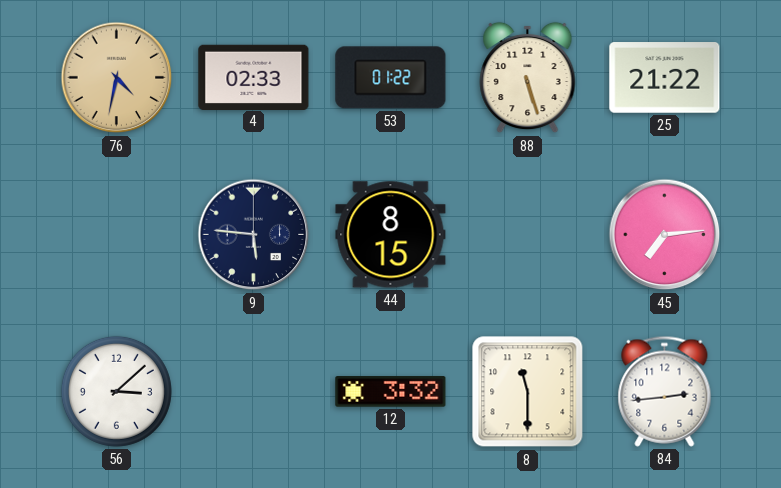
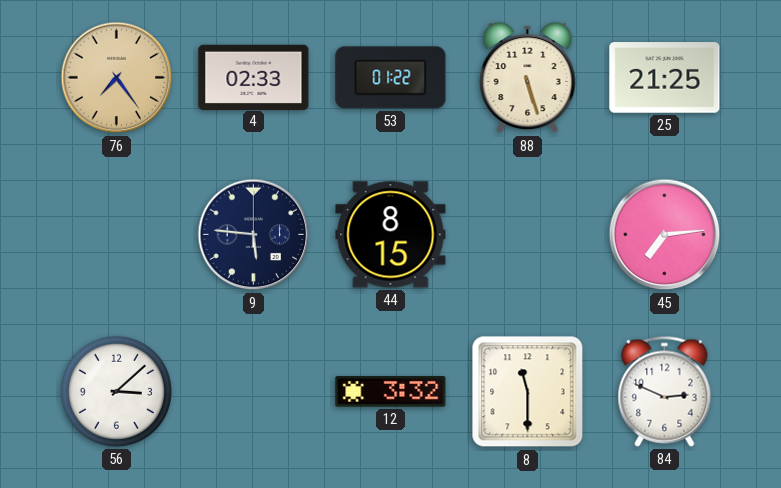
76: 4:32 -> 7:24
25: 21:22 -> 21:25
84: 2:44 -> 2:49
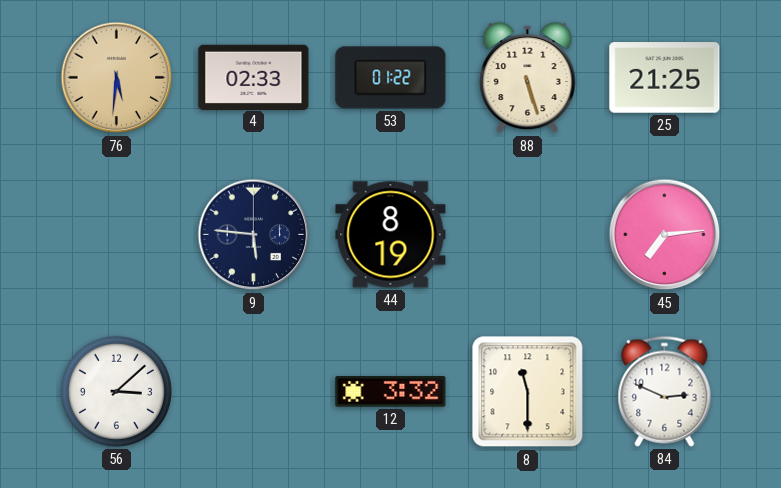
76: 7:24 -> 5:31
44: 8:15 -> 8:19
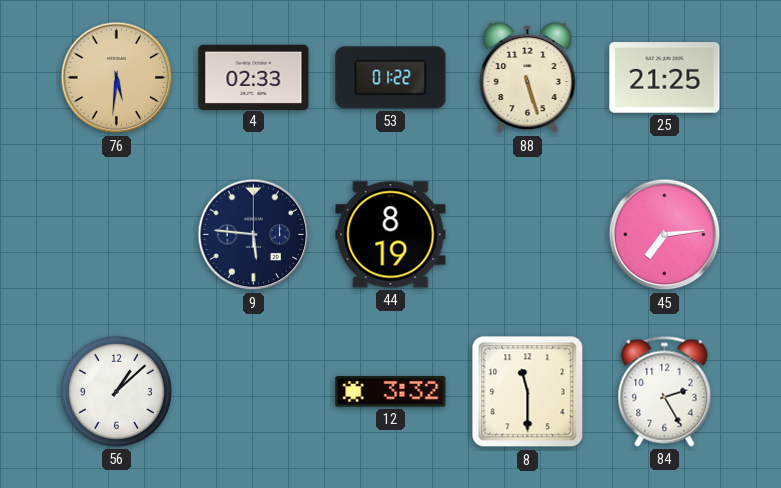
56: 3:08 -> 1:08
84: 2:49 -> 2:25
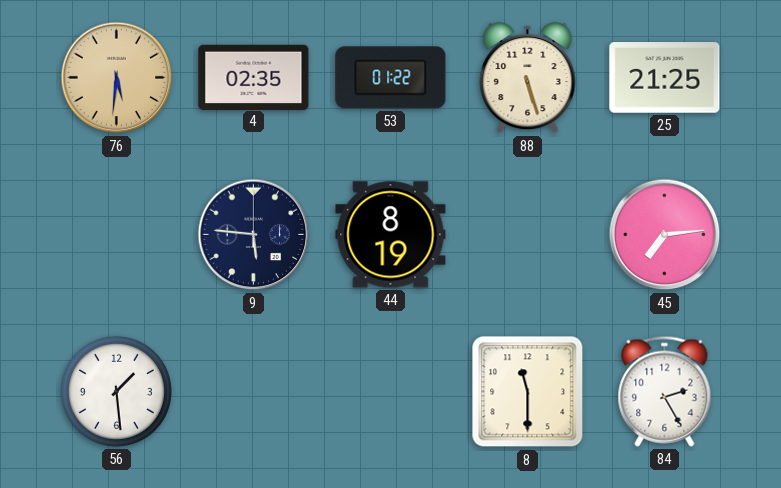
4: 02:33 -> 02:35
56: 1:08 -> 1:29
12: 3:32 -> none
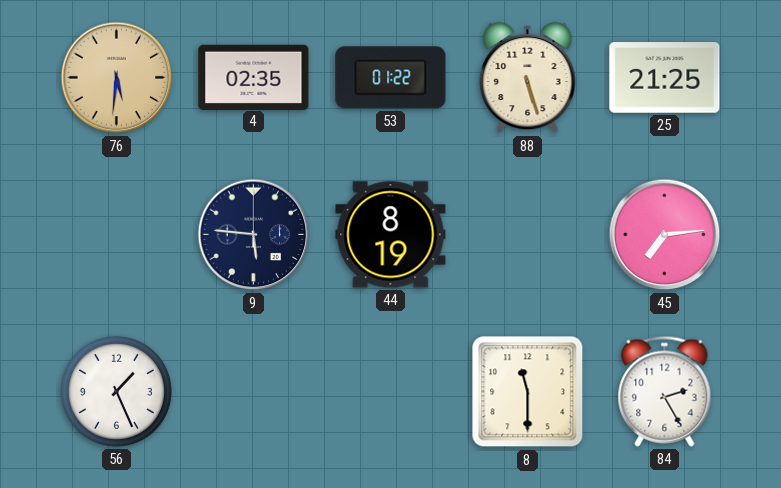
56: 1:29 -> 1:26
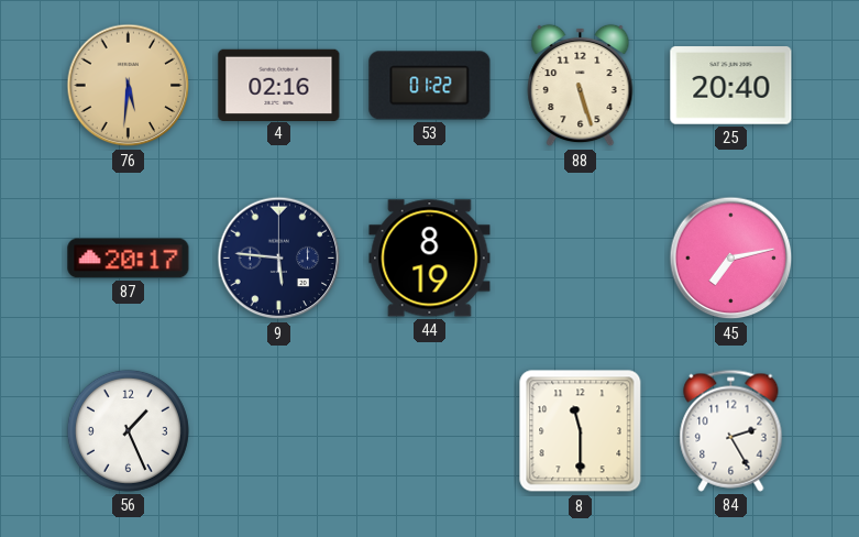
4: 02:35 -> 02:16
25: 21:25 -> 20:40
87: none -> 20:17
45: 7:14 -> 7:13
